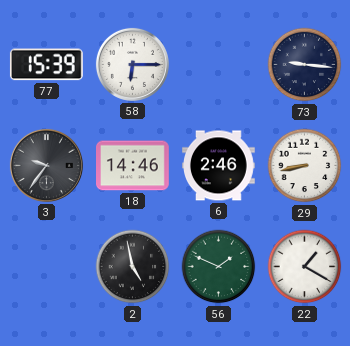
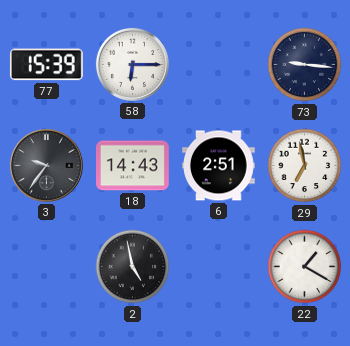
18: 14:46 -> 14:43
6: 2:46 -> 2:51
29: 8:43 -> 6:58
56: 1:49 -> none
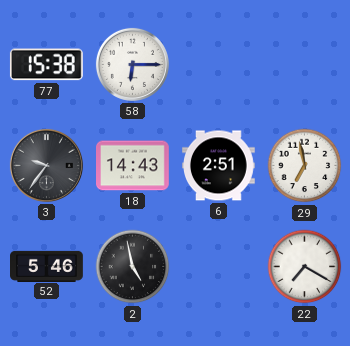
77: 15:39 -> 15:38
73: 9:16 -> none
52: none -> 5:46
22: 1:20 -> 7:20
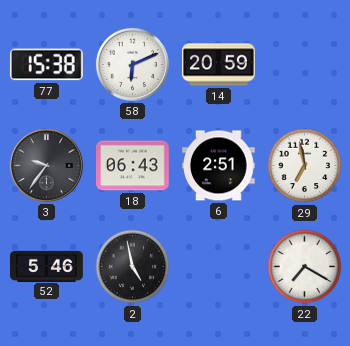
58: 6:15 -> 6:11
14: none -> 20:59
18: 14:43 -> 06:43
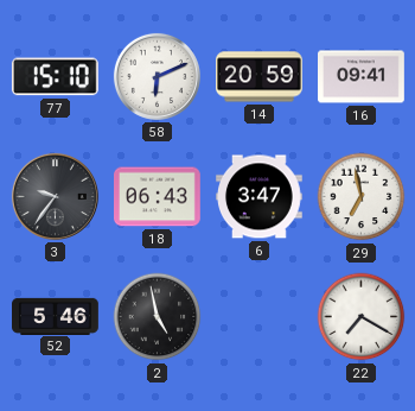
77: 15:38 -> 15:10
16: none -> 09:41
6: 2:51 -> 3:47
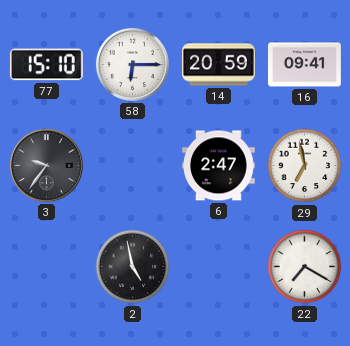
58: 6:11 -> 6:15
18: 06:43 -> none
6: 3:47 -> 2:47
52: 5:46 -> none
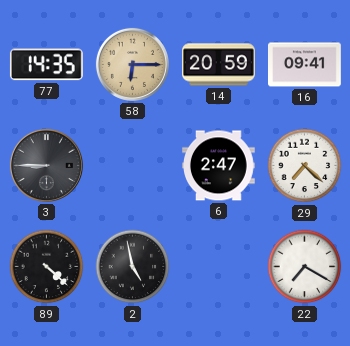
77: 15:10 -> 14:35
58 dial: white -> champagne
3: 9:36 -> 8:45
29: 6:58 -> 7:22
89: none -> 4:22
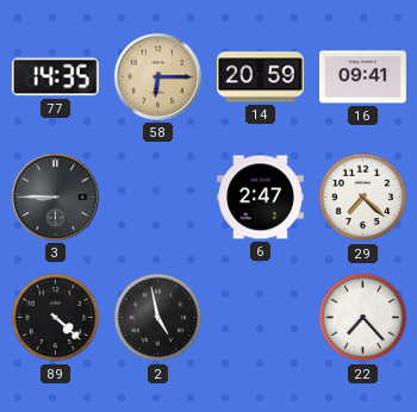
22: 7:20 -> 7:23
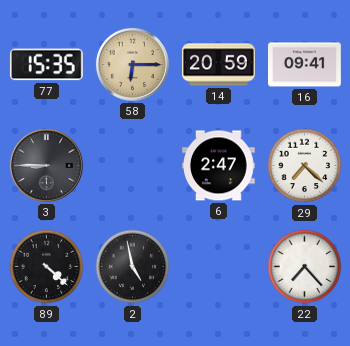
77: 14:35 -> 15:35
